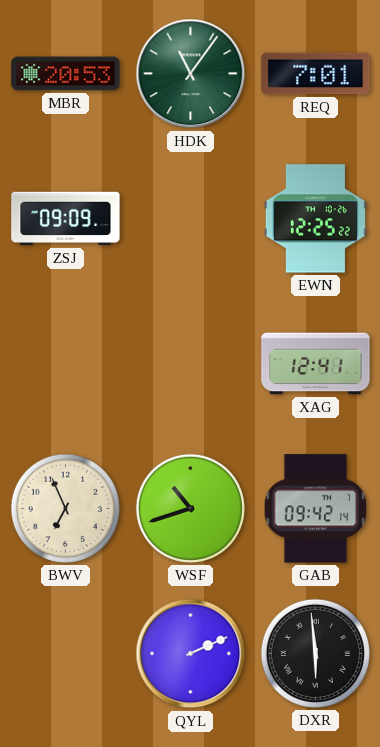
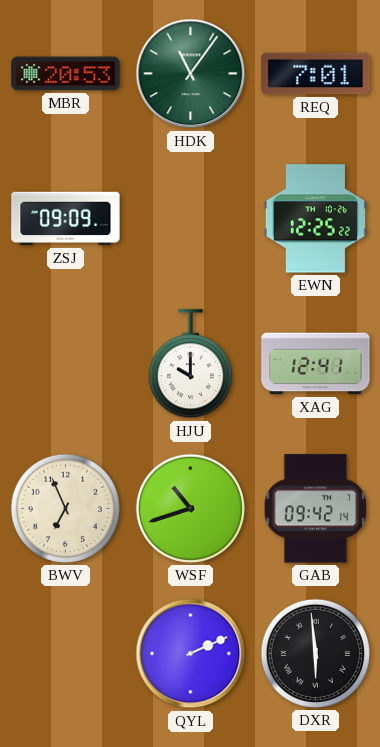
HJU: none -> 10:00
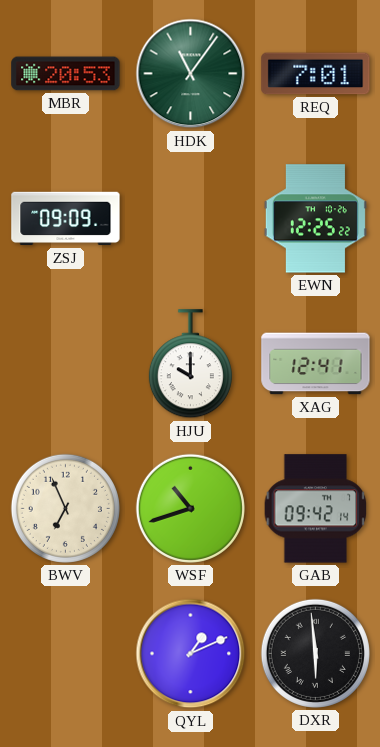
QYL: 2:11 -> 1:11
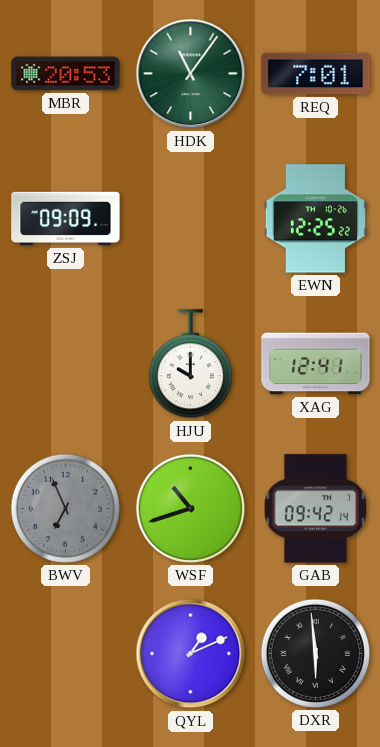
BWV dial: cream -> grey
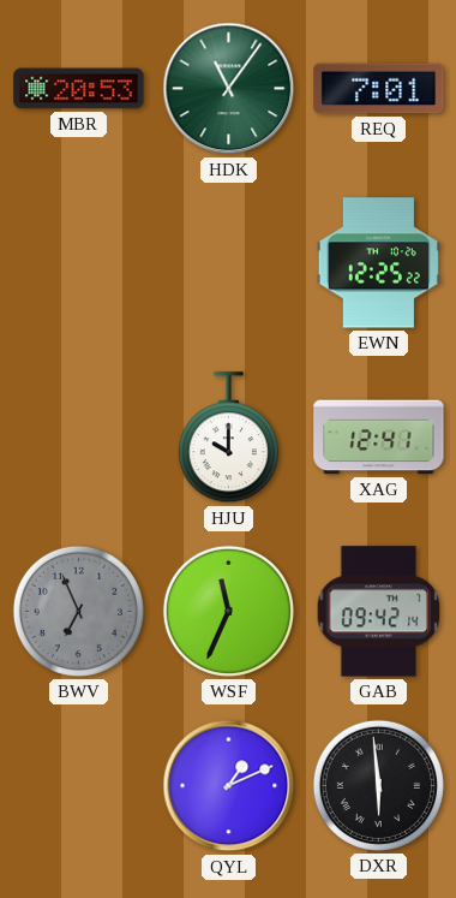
ZSJ: 09:09 -> none
WSF: 10:42 -> 11:34
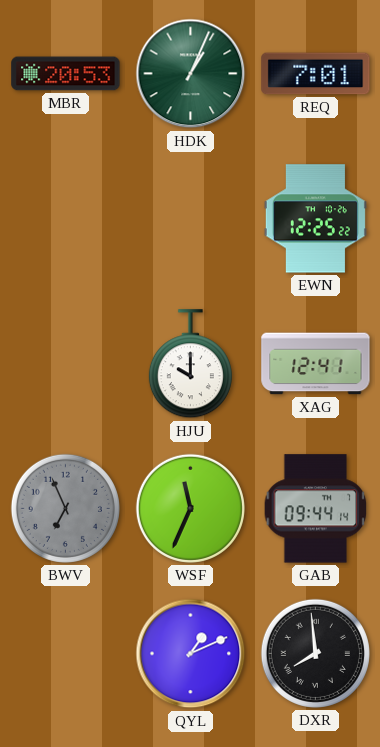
HDK: 11:06 -> 1:04
GAB: 09:42 -> 09:44
DXR: 5:59 -> 7:59
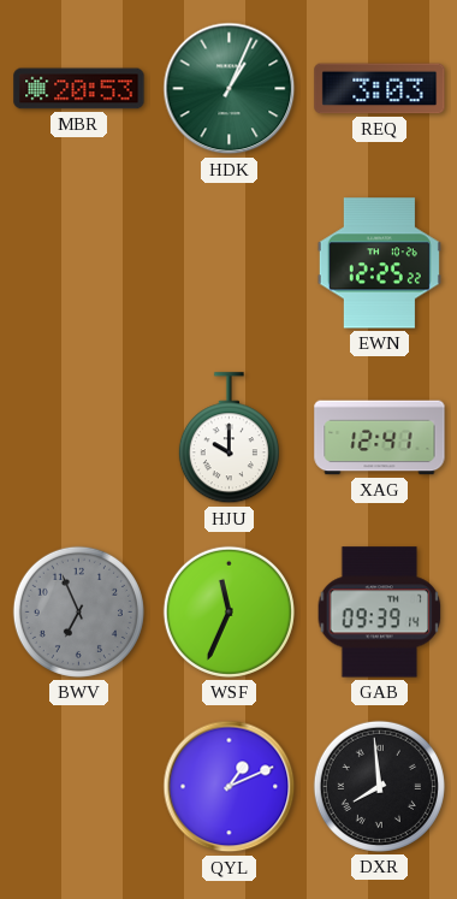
REQ: 7:01 -> 3:03
GAB: 09:44 -> 09:39
